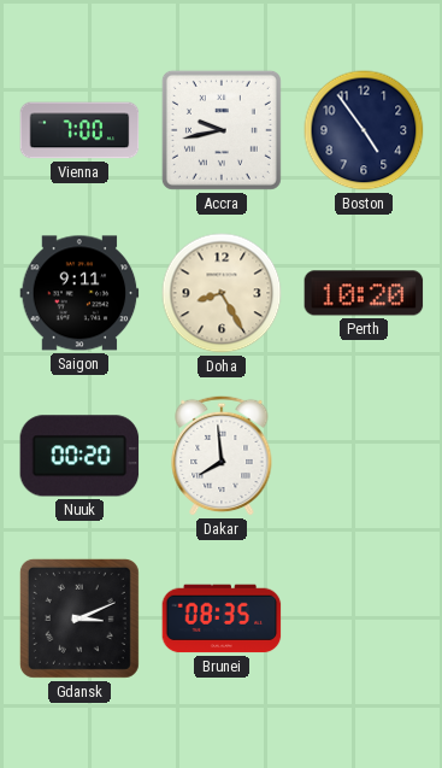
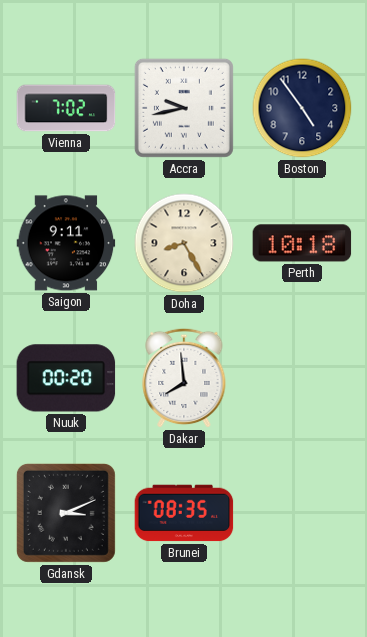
Vienna: 7:00 -> 7:02
Perth: 10:20 -> 10:18
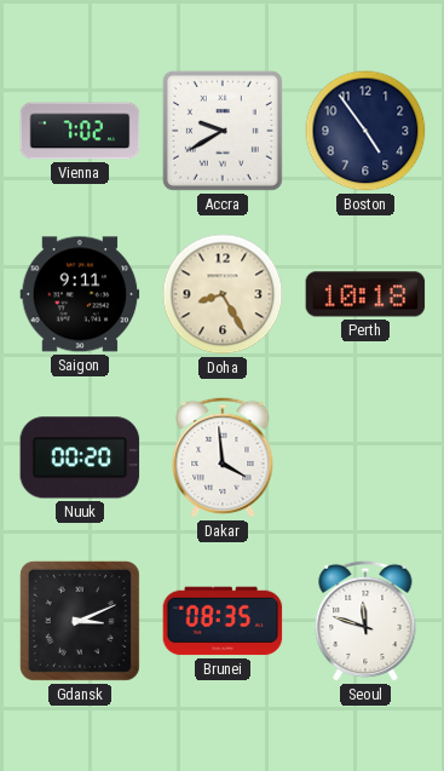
Accra: 9:43 -> 9:40
Dakar: 7:59 -> 3:59
Seoul: none -> 11:48
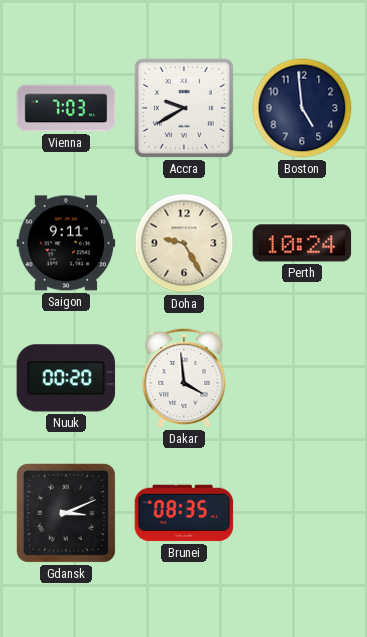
Vienna: 7:02 -> 7:03
Boston: 4:54 -> 4:59
Doha: 8:25 -> 9:25
Perth: 10:18 -> 10:24
Seoul: 11:48 -> none
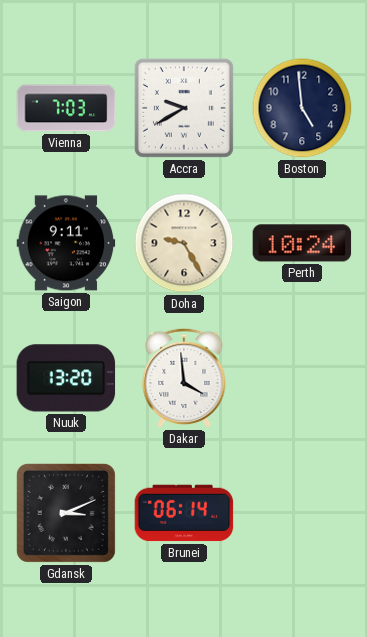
Nuuk: 00:20 -> 13:20
Brunei: 08:35 -> 06:14
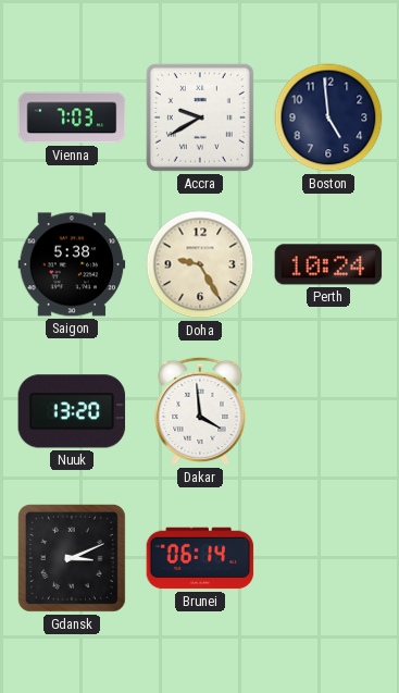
Saigon: 9:11 -> 5:38
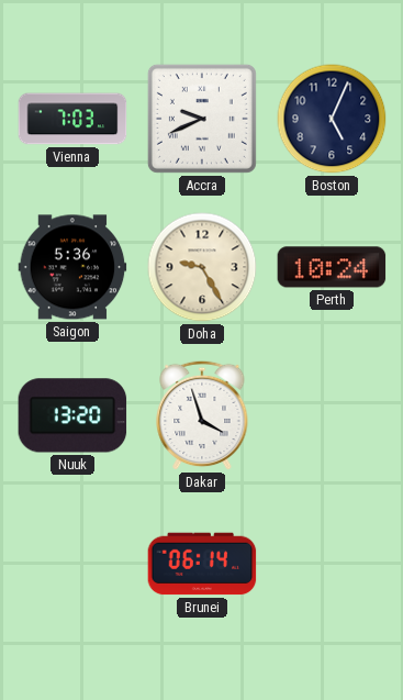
Accra: 9:40 -> 9:41
Boston: 4:59 -> 5:04
Saigon: 5:38 -> 5:36
Dakar: 3:59 -> 3:57
Gdansk: 3:11 -> none
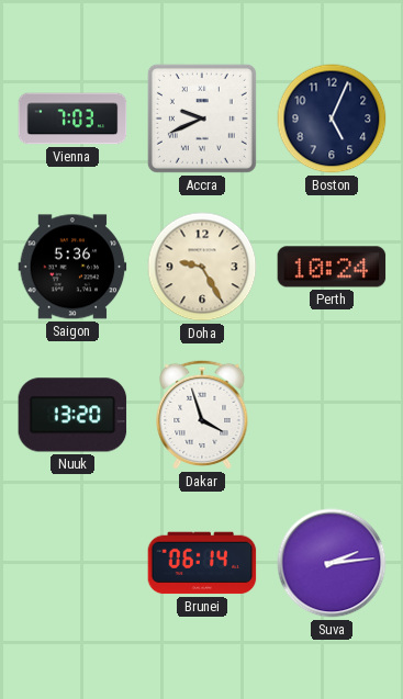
Suva: none -> 2:14
